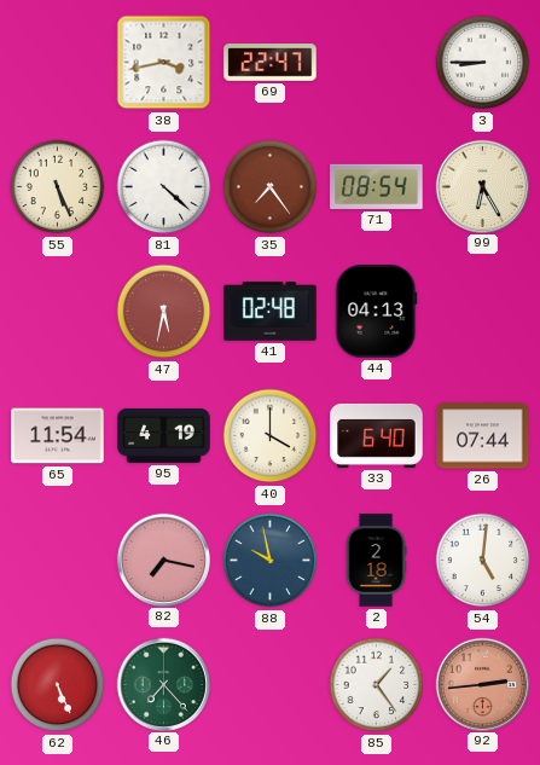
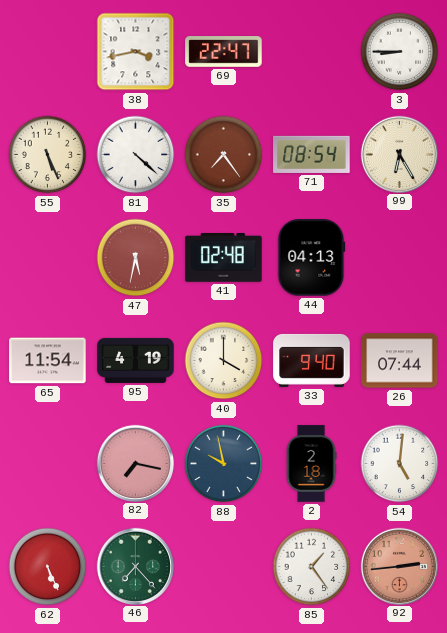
33: 6:40 -> 9:40
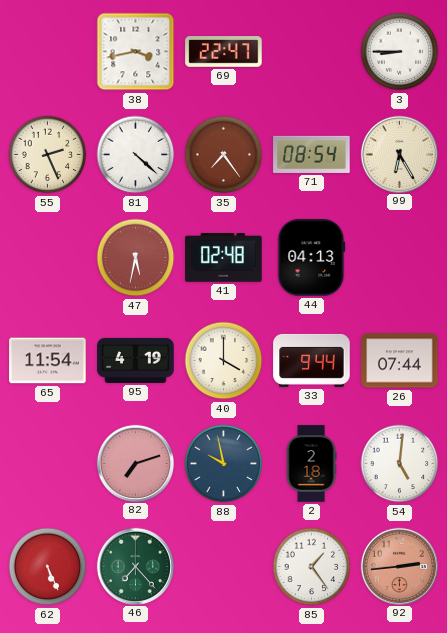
55: 5:26 -> 2:26
33: 9:40 -> 9:44
82: 7:17 -> 7:12
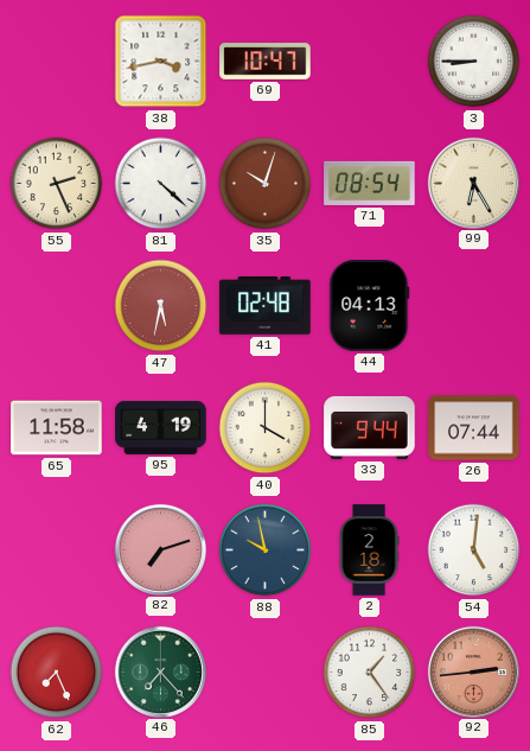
69: 22:47 -> 10:47
35: 7:24 -> 10:03
65: 11:54 -> 11:58
62: 5:26 -> 7:26
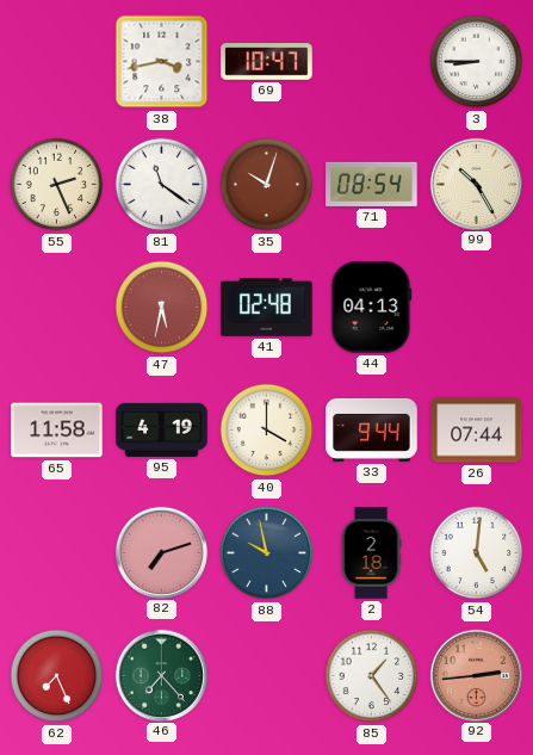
81: 4:22 -> 11:21
99: 6:25 -> 10:25
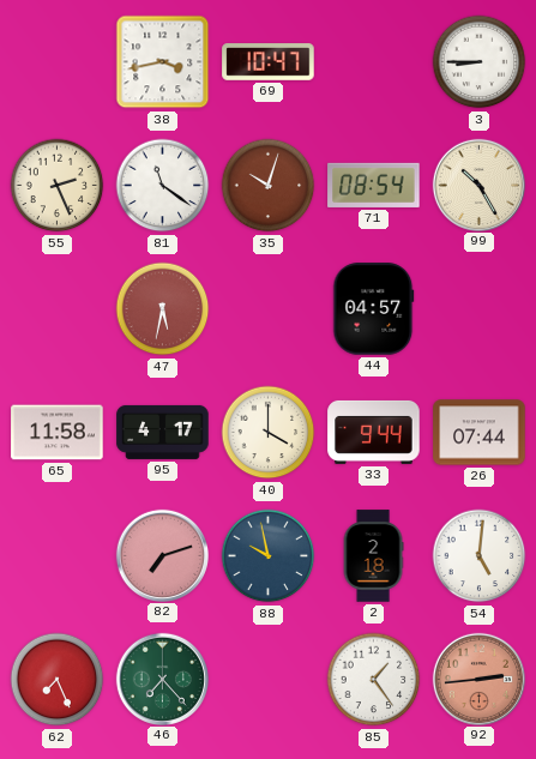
41: 02:48 -> none
44: 04:13 -> 04:57
95: 4:19 -> 4:17
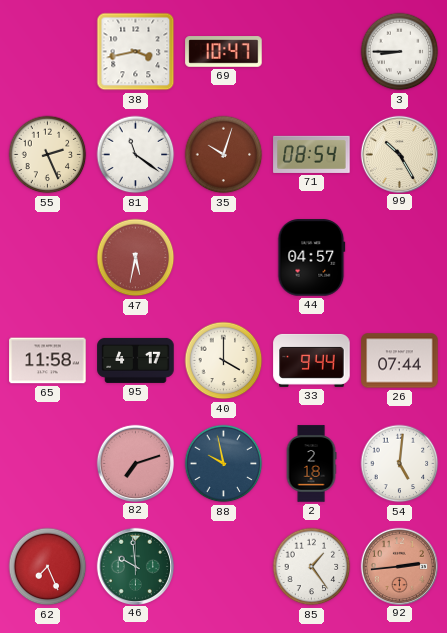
46: 7:23 -> 9:59
